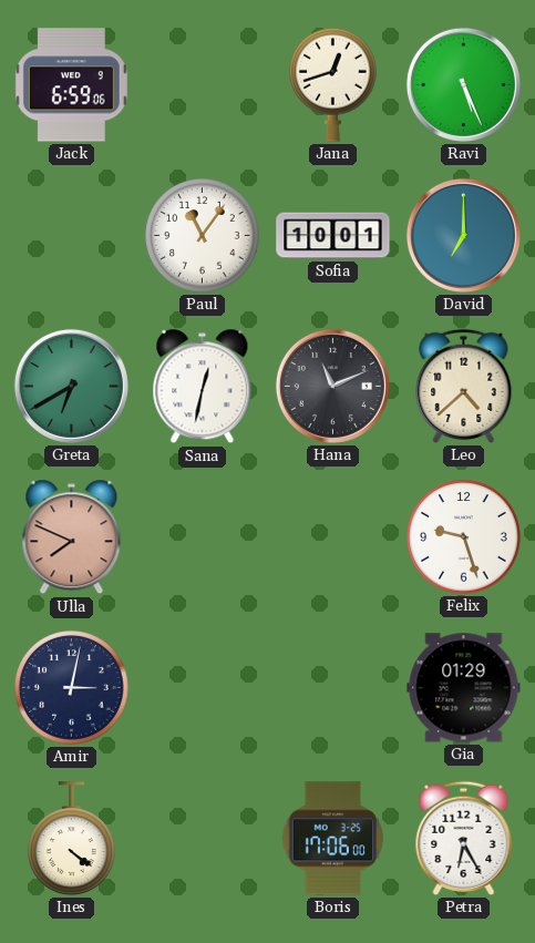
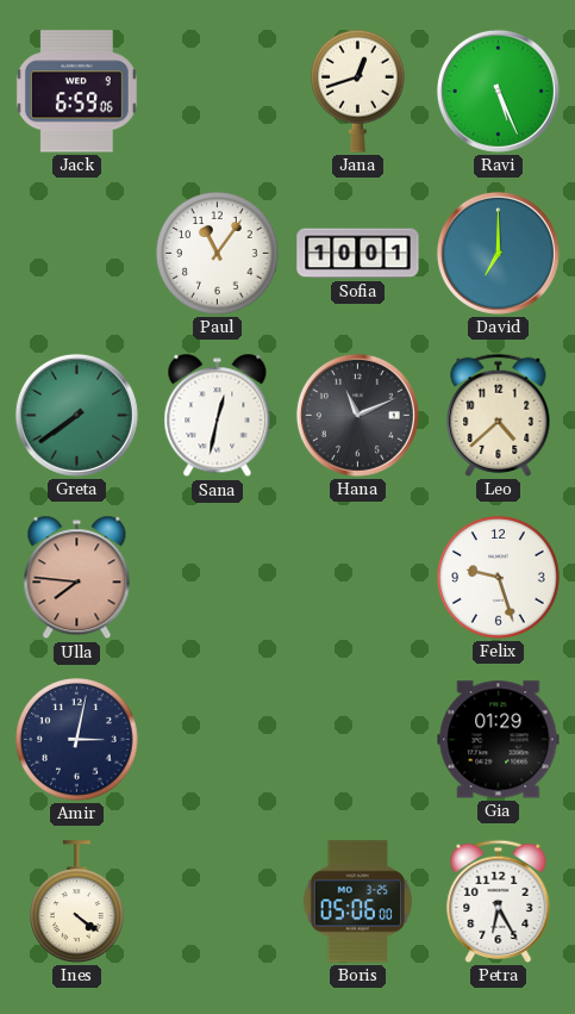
Greta: 6:40 -> 7:39
Ulla: 7:49 -> 7:46
Boris: 17:06 -> 05:06
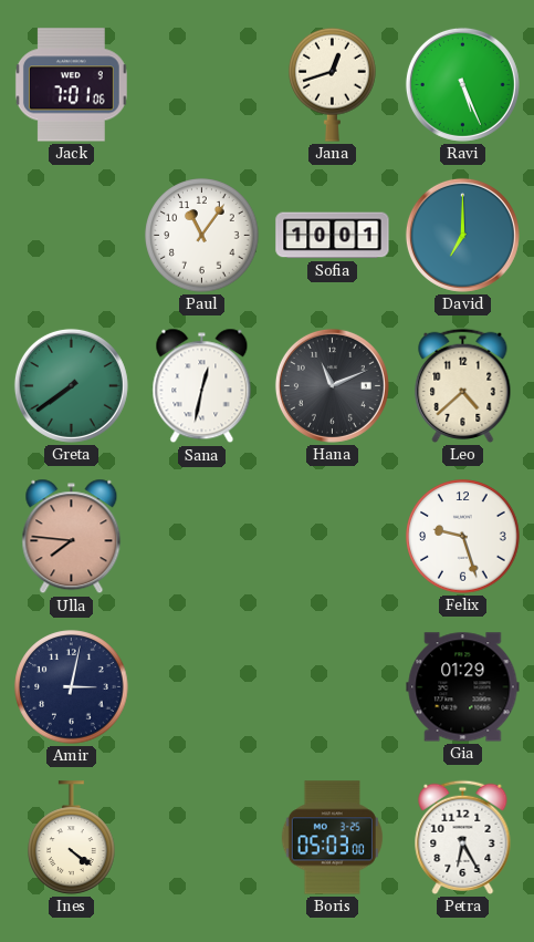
Jack: 6:59 -> 7:01
Boris: 05:06 -> 05:03
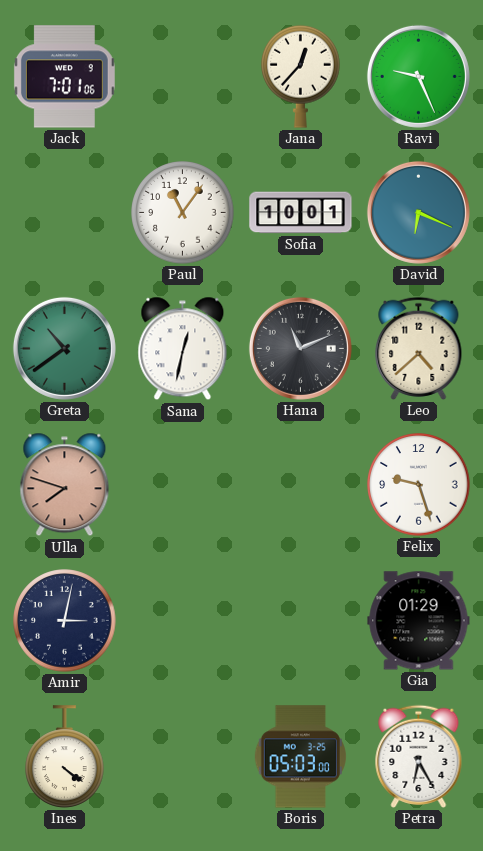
Jana: 12:42 -> 12:37
Ravi: 5:26 -> 9:26
David: 7:00 -> 6:19
Greta: 7:39 -> 10:39
Ulla: 7:46 -> 7:48
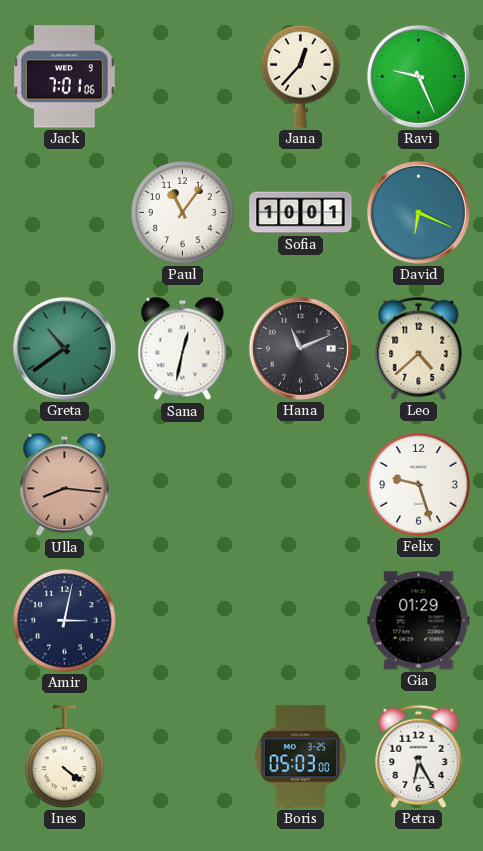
Ulla: 7:48 -> 8:16
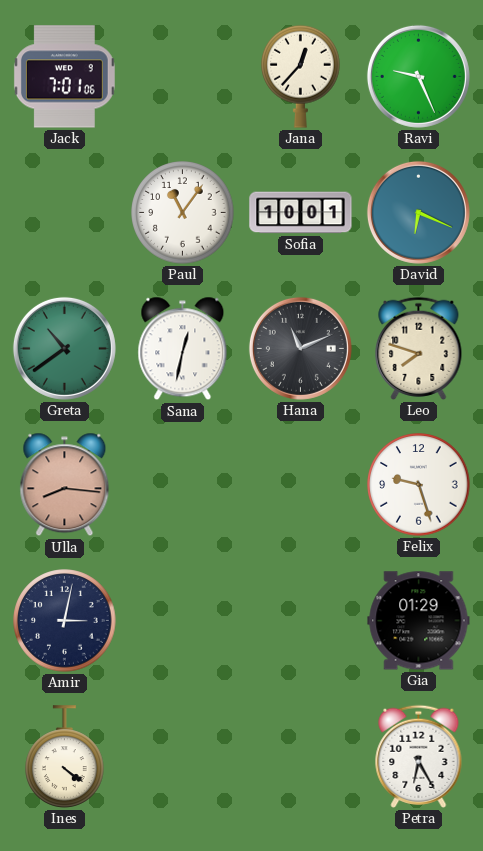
Leo: 4:38 -> 7:48
Boris: 05:03 -> none
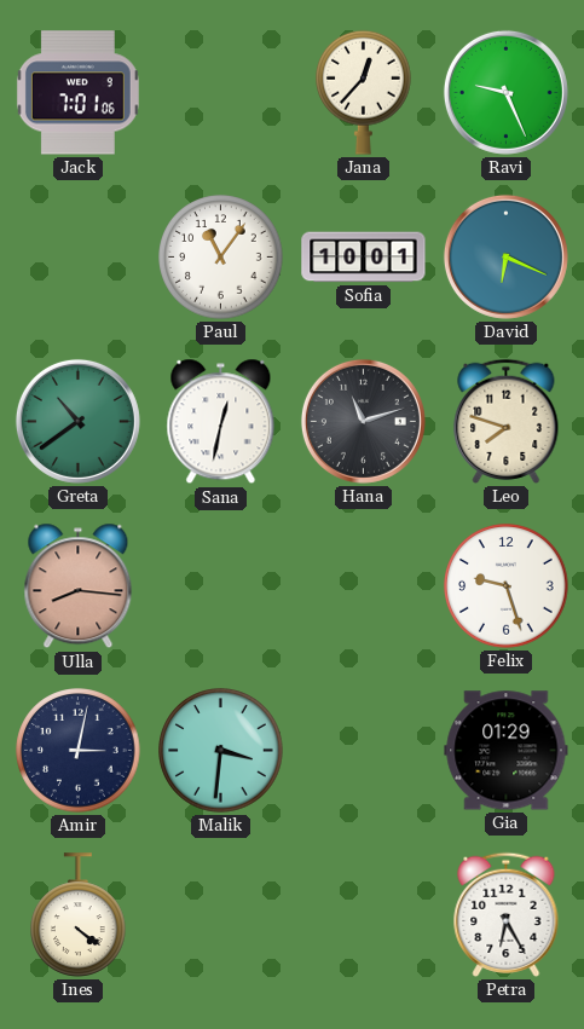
Hana: 11:11 -> 11:12
Malik: none -> 3:31
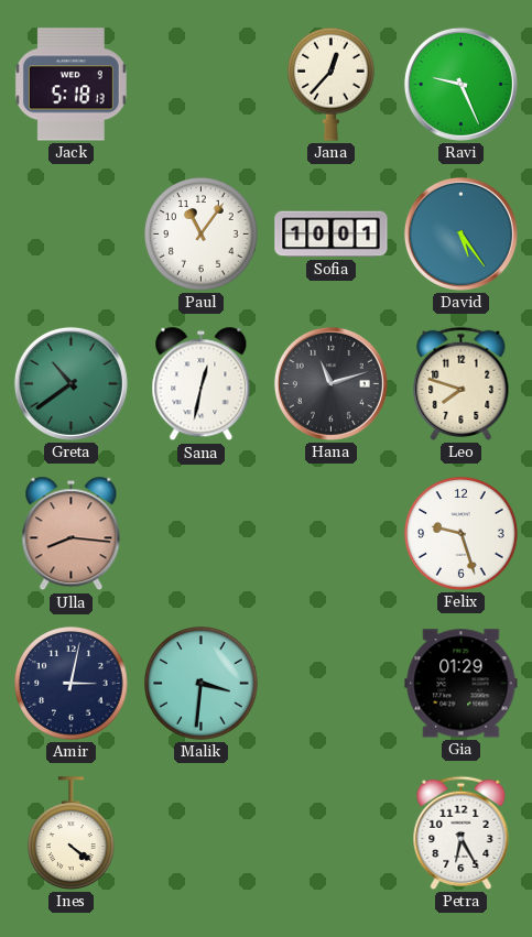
Jack: 7:01 -> 5:18
David: 6:19 -> 5:24
